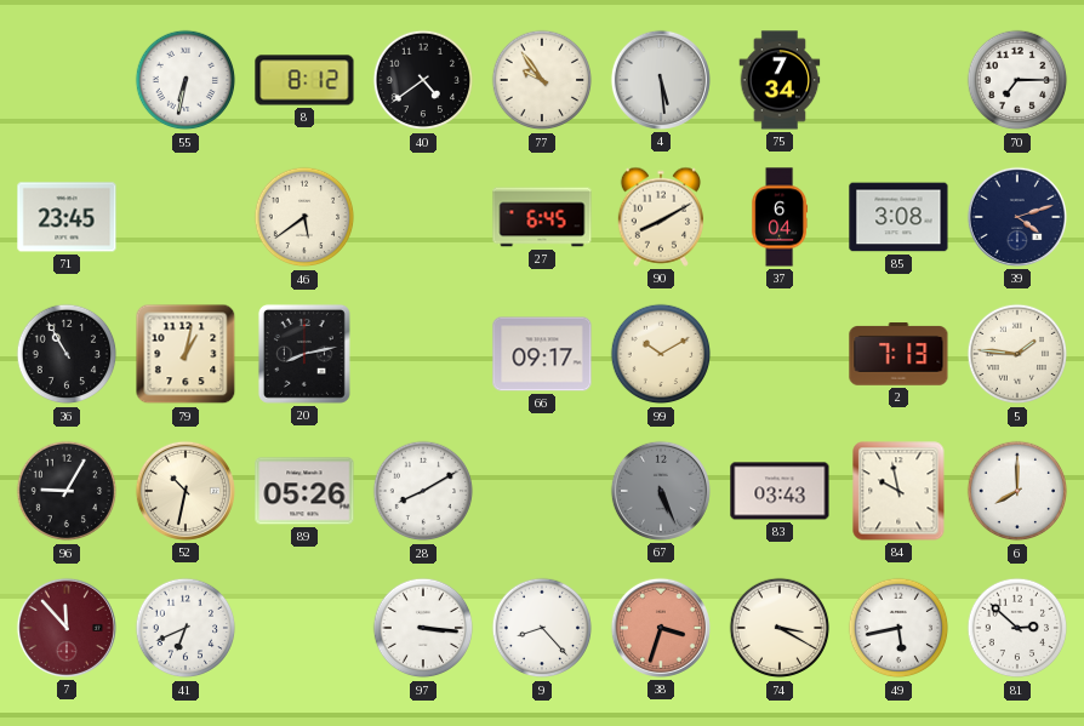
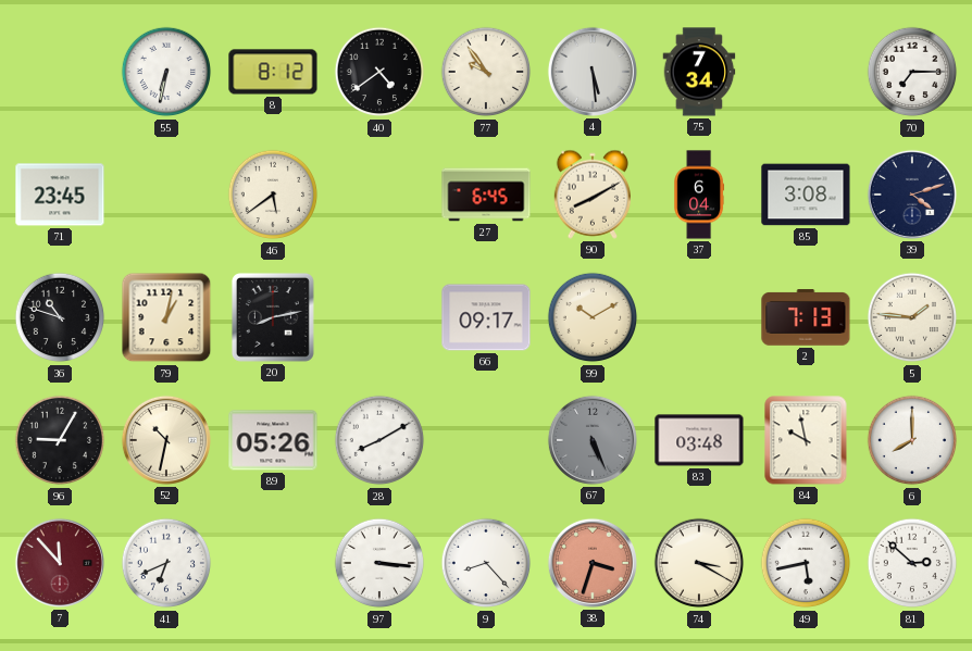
36: 10:55 -> 10:48
83: 03:43 -> 03:48
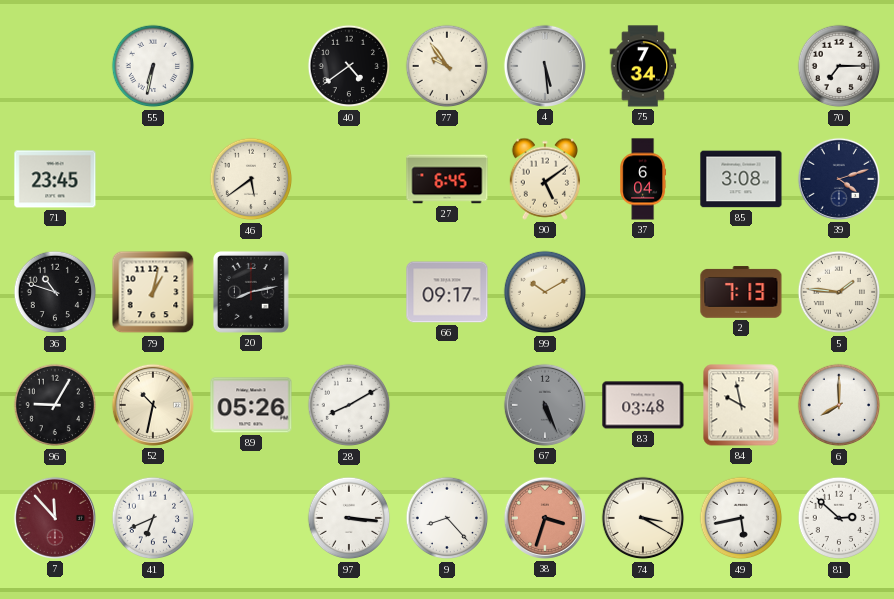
8: 8:12 -> none
90: 8:10 -> 5:09
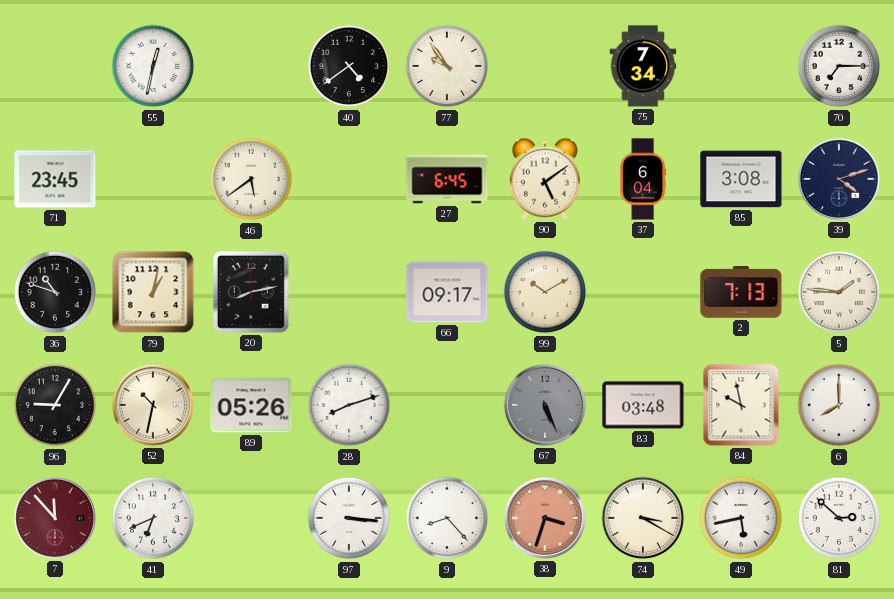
55: 6:32 -> 12:32
4: 5:29 -> none
28: 8:10 -> 8:12
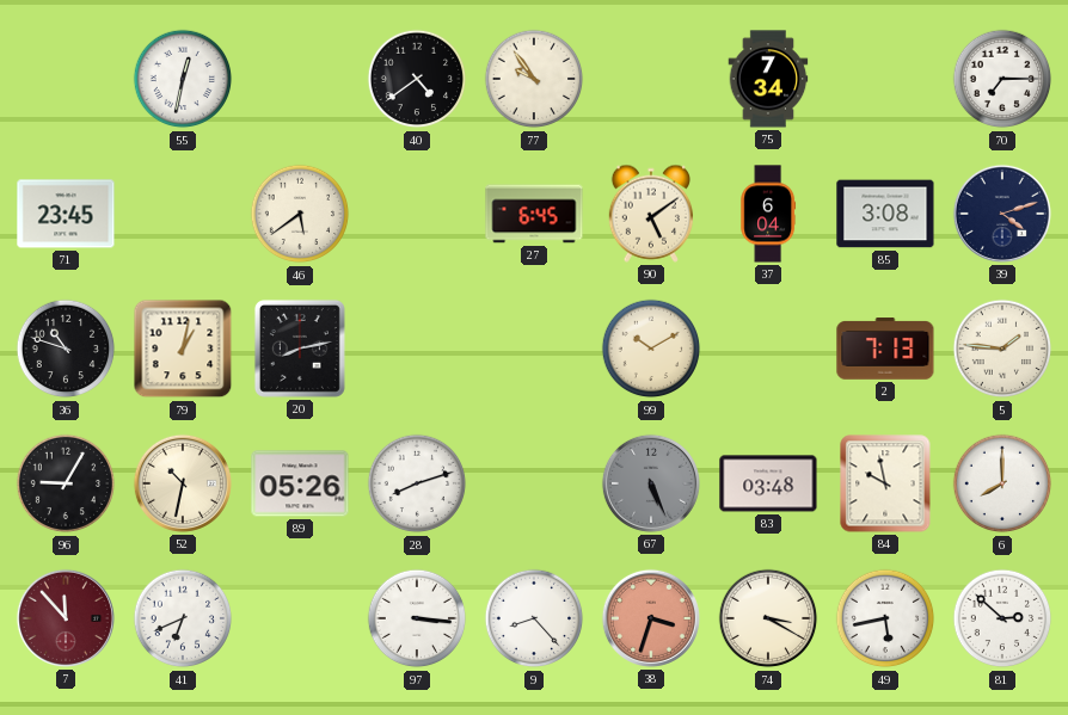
66: 09:17 -> none
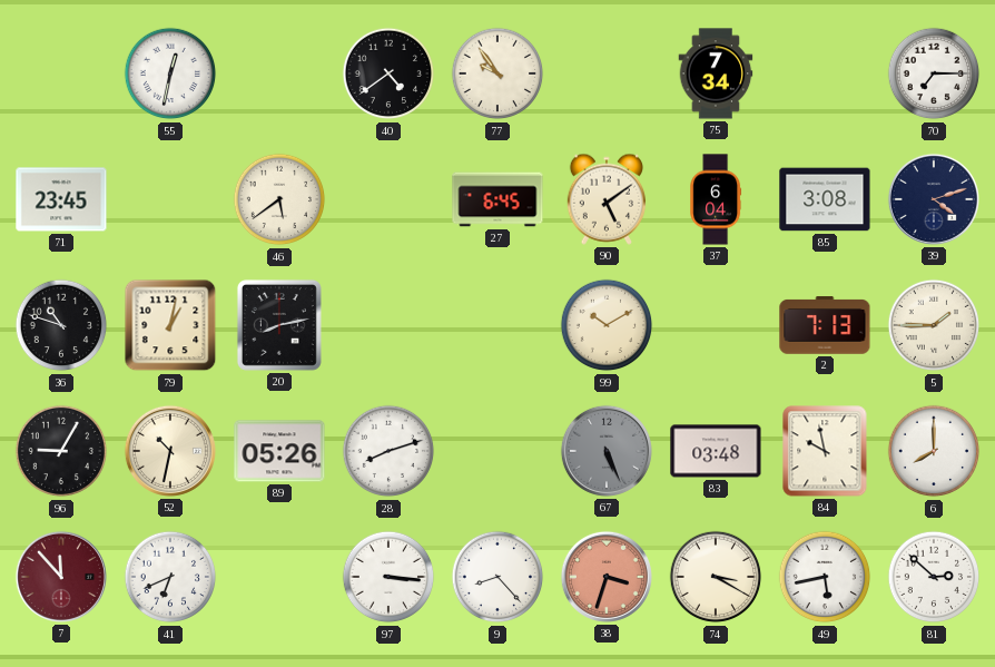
5: 1:46 -> 1:45
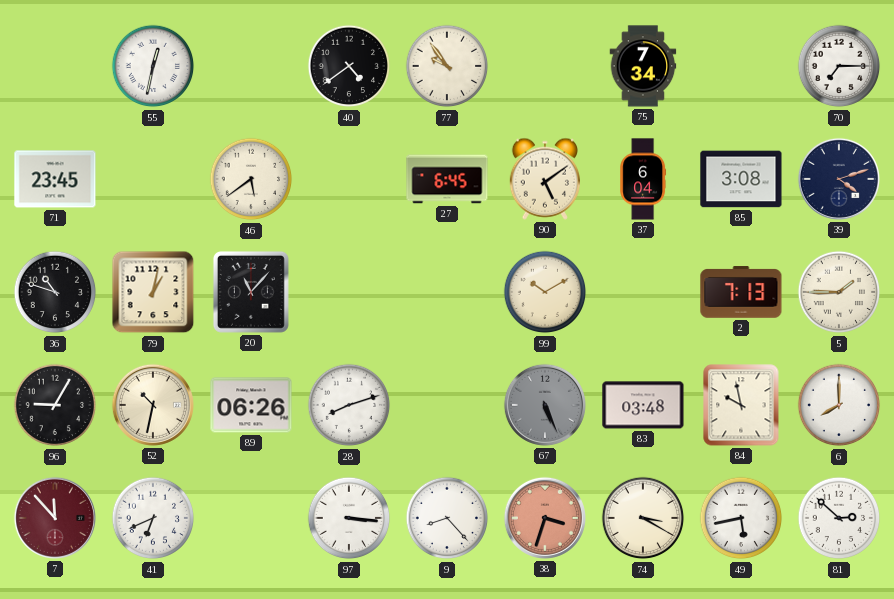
20: 8:13 -> 11:07
89: 05:26 -> 06:26
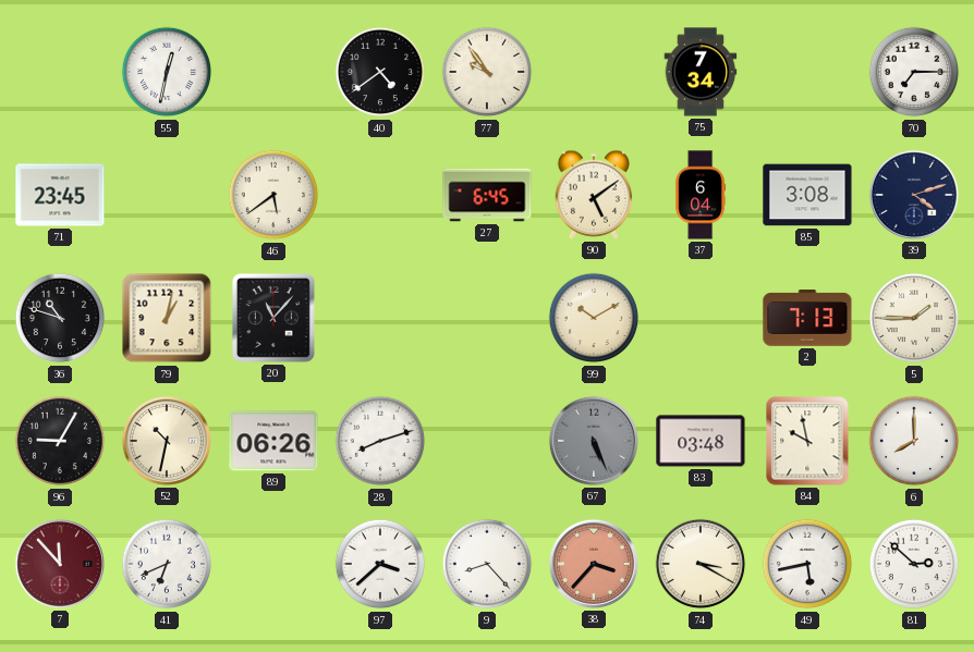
97: 3:16 -> 3:38
38: 3:33 -> 3:37
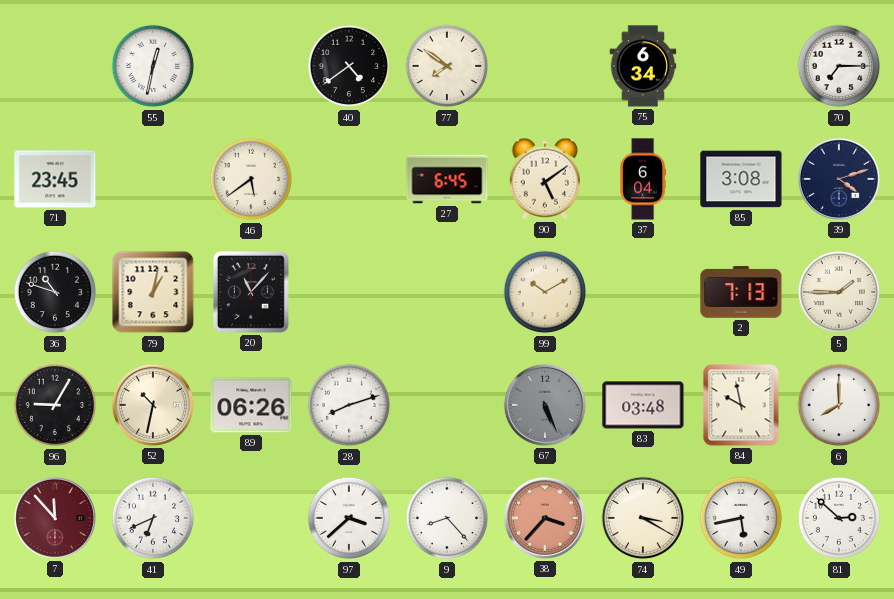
77: 9:54 -> 7:51
75: 7:34 -> 6:34
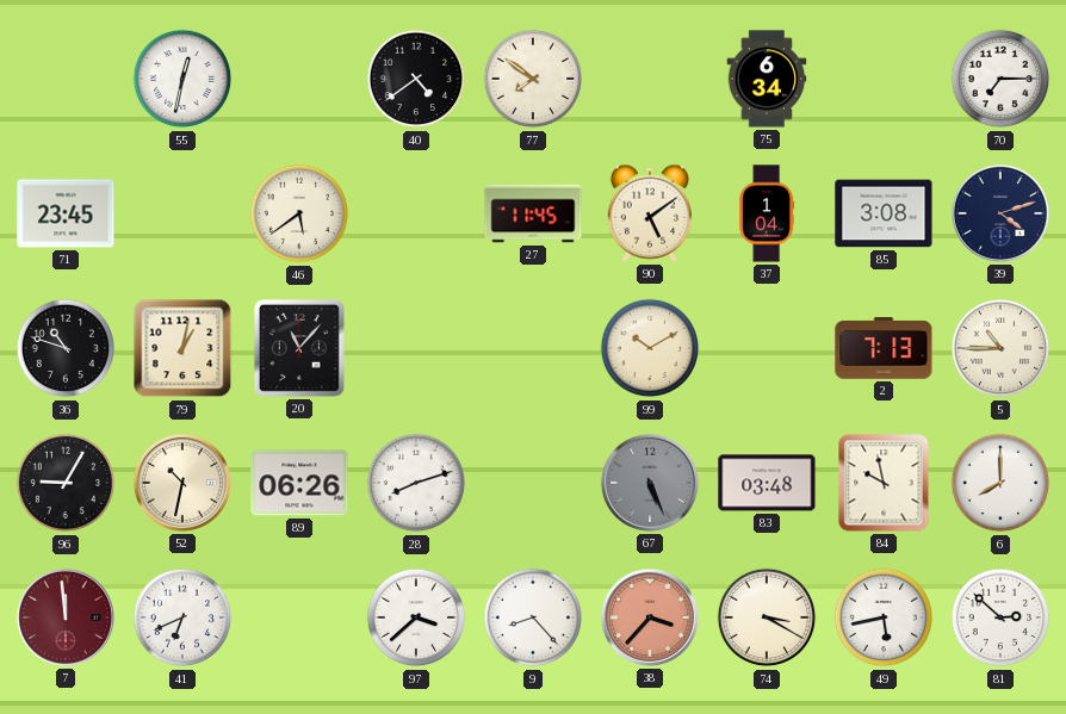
27: 6:45 -> 11:45
37: 6:04 -> 1:04
5: 1:45 -> 10:45
7: 11:53 -> 11:59
